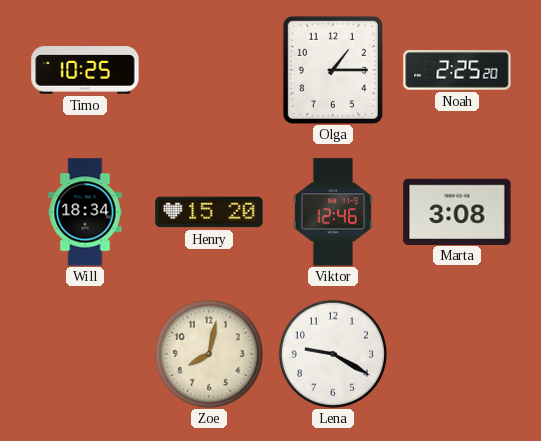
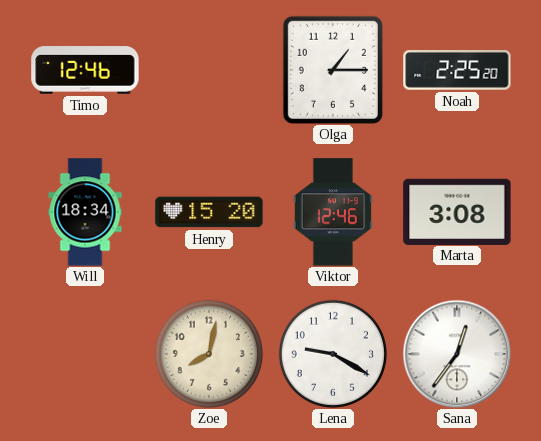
Timo: 10:25 -> 12:46
Sana: none -> 12:36
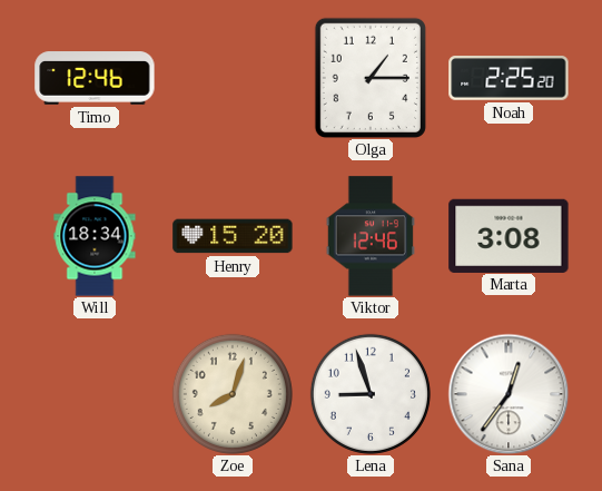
Zoe: 8:02 -> 8:03
Lena: 9:20 -> 8:57
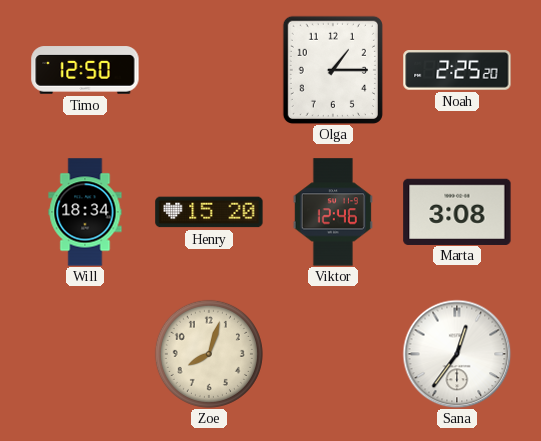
Timo: 12:46 -> 12:50
Lena: 8:57 -> none
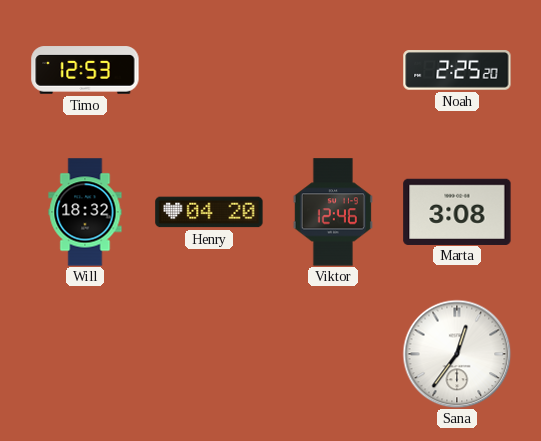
Timo: 12:50 -> 12:53
Olga: 1:15 -> none
Will: 18:34 -> 18:32
Henry: 15:20 -> 04:20
Zoe: 8:03 -> none
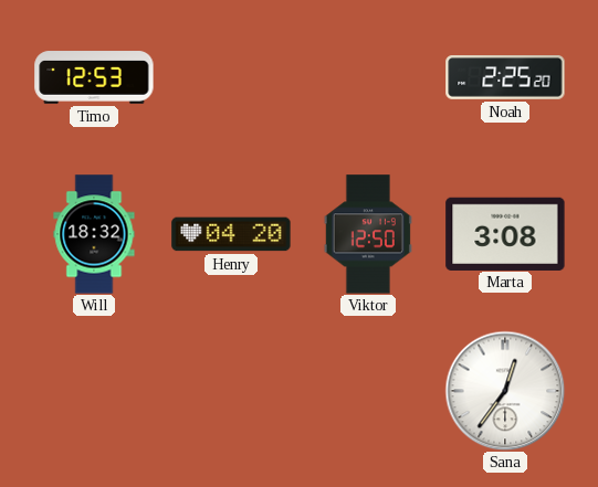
Viktor: 12:46 -> 12:50
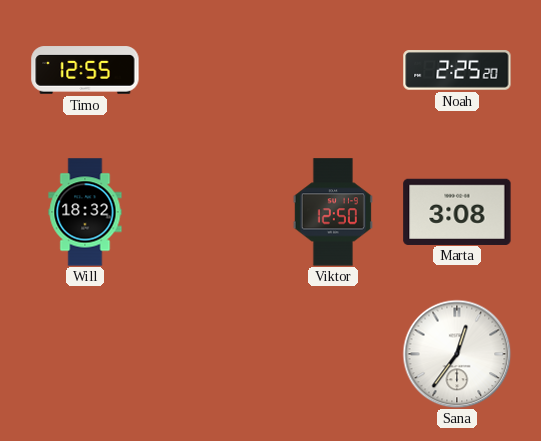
Timo: 12:53 -> 12:55
Henry: 04:20 -> none
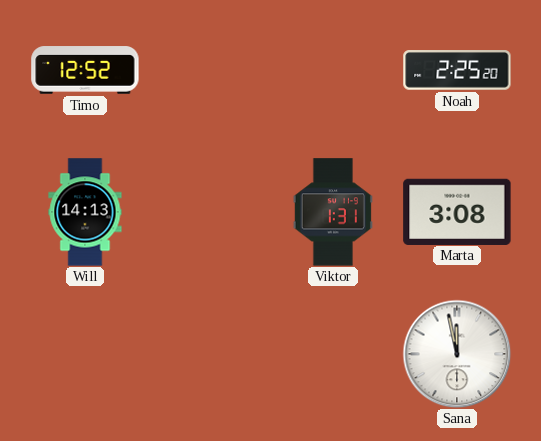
Timo: 12:55 -> 12:52
Will: 18:32 -> 14:13
Viktor: 12:50 -> 1:31
Sana: 12:36 -> 11:58
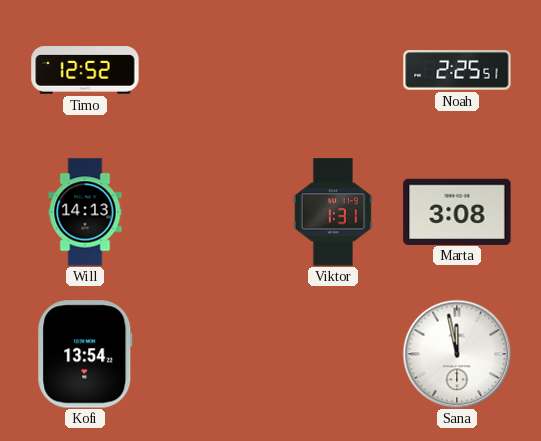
Noah: 2:25:20 -> 2:25:51
Kofi: none -> 13:54
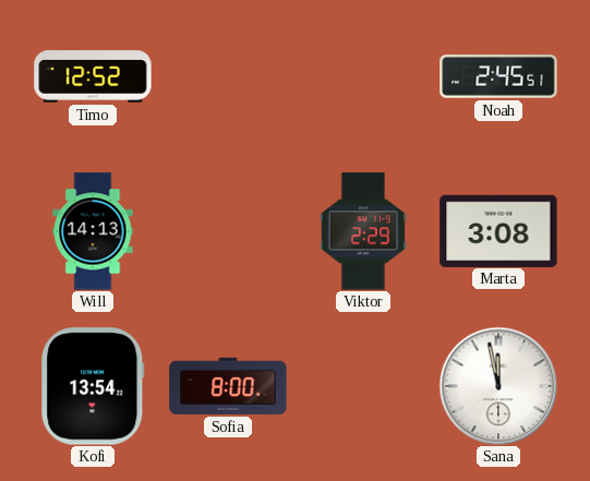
Noah: 2:25 -> 2:45
Viktor: 1:31 -> 2:29
Sofia: none -> 8:00
